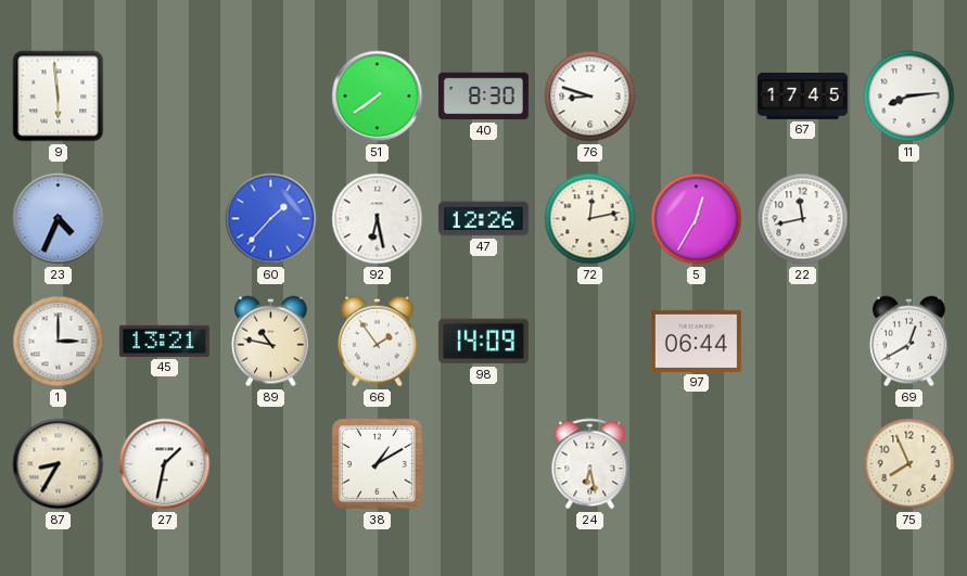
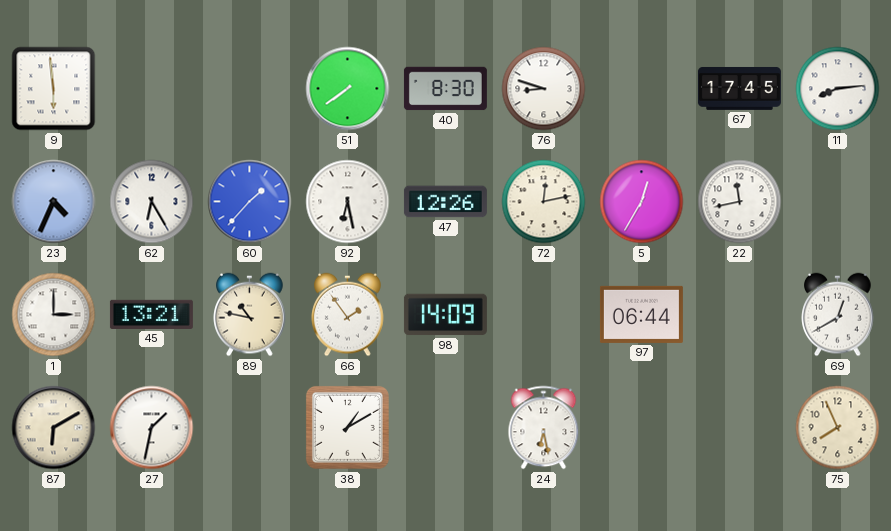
62: none -> 6:25
87: 8:35 -> 6:10
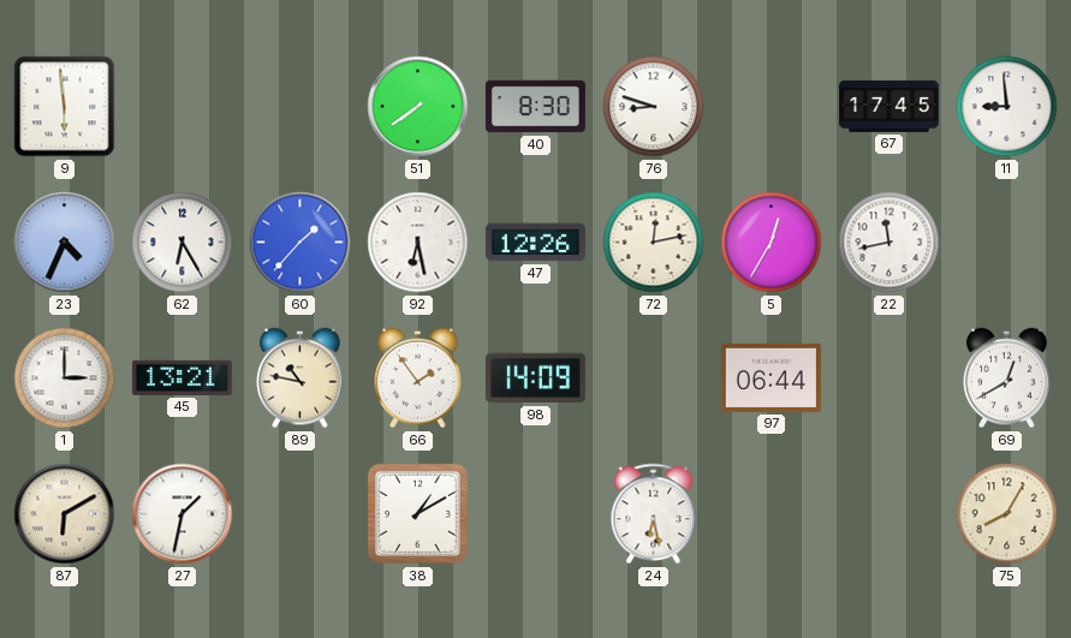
11: 8:14 -> 8:59
75: 7:56 -> 8:05
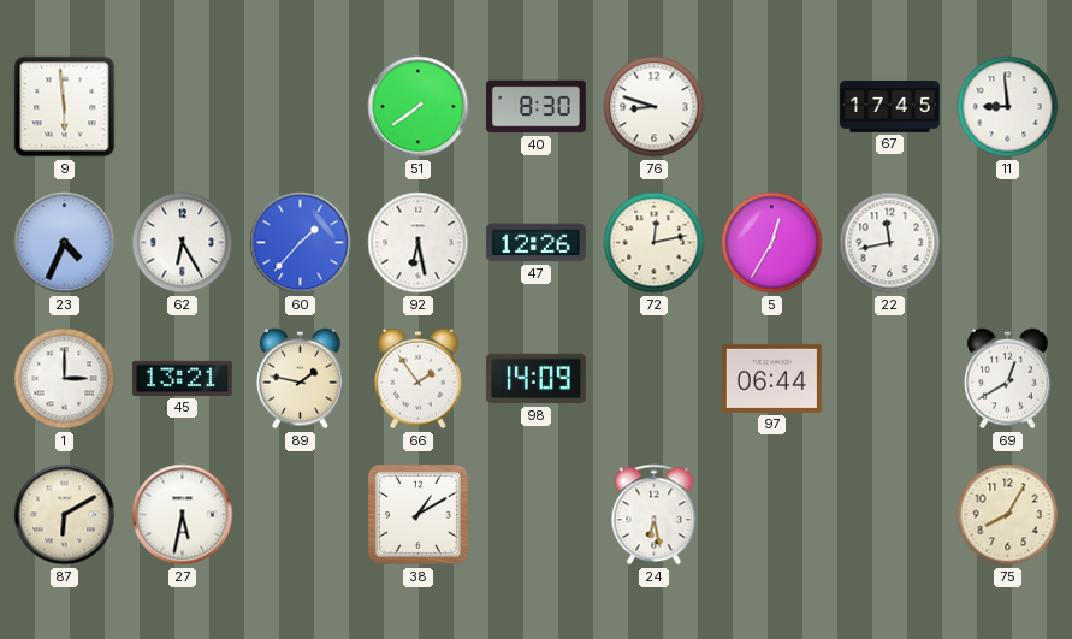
89: 10:47 -> 1:47
27: 1:32 -> 5:32
